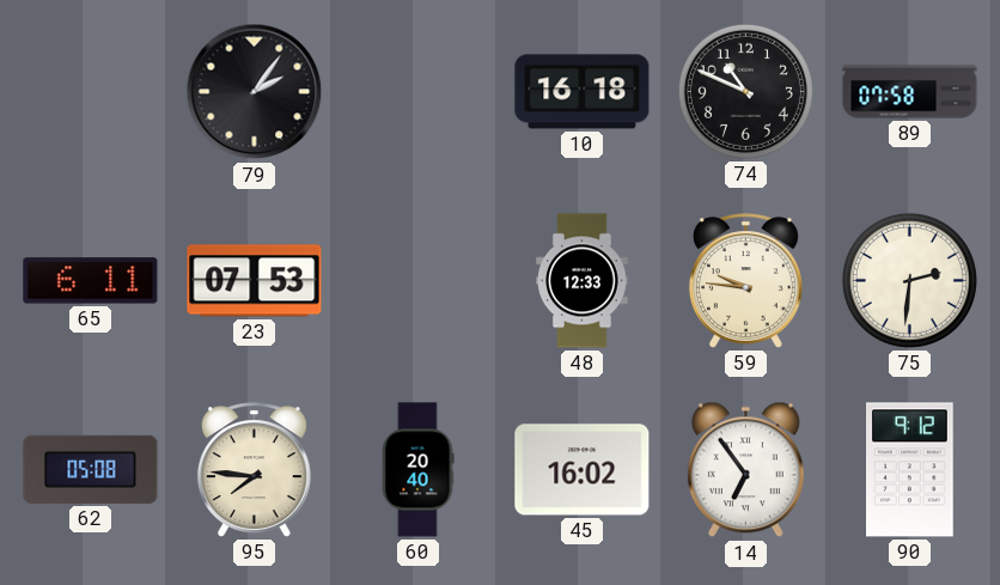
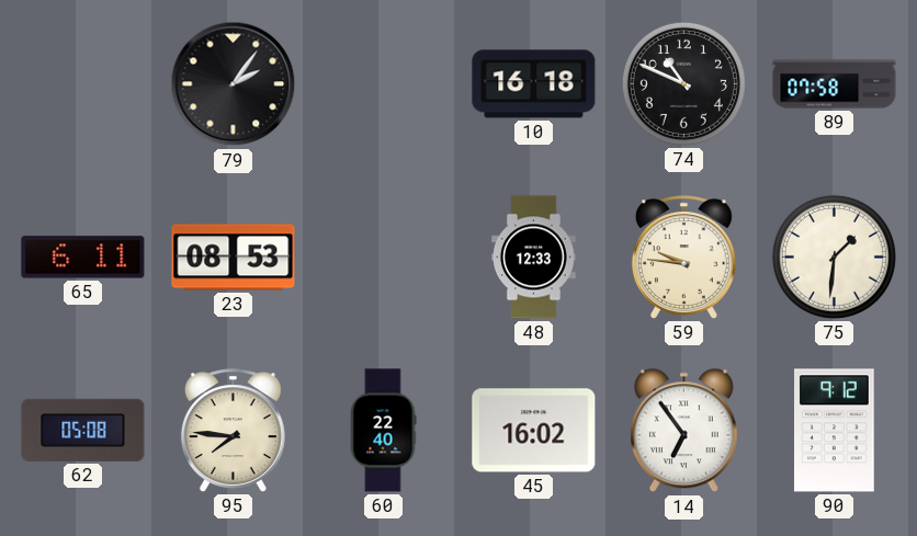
23: 07:53 -> 08:53
75: 2:31 -> 1:31
60: 20:40 -> 22:40
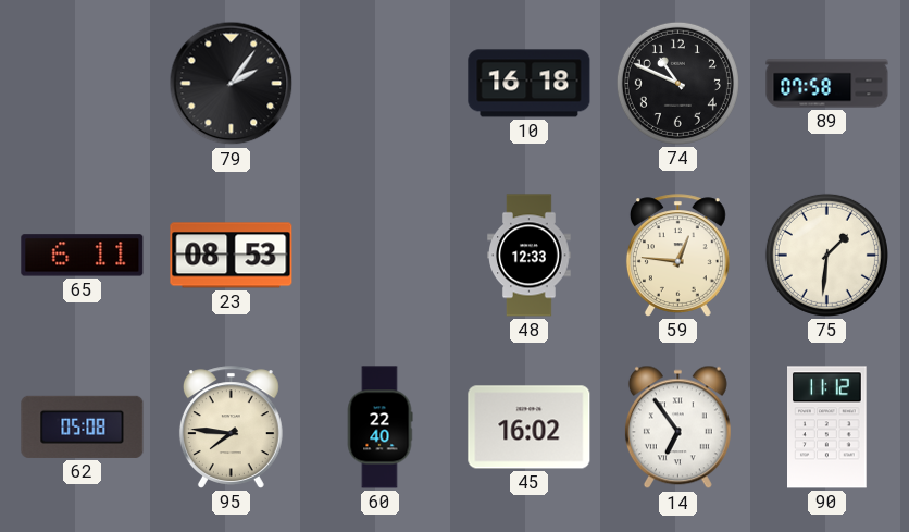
59: 9:46 -> 12:46
90: 9:12 -> 11:12
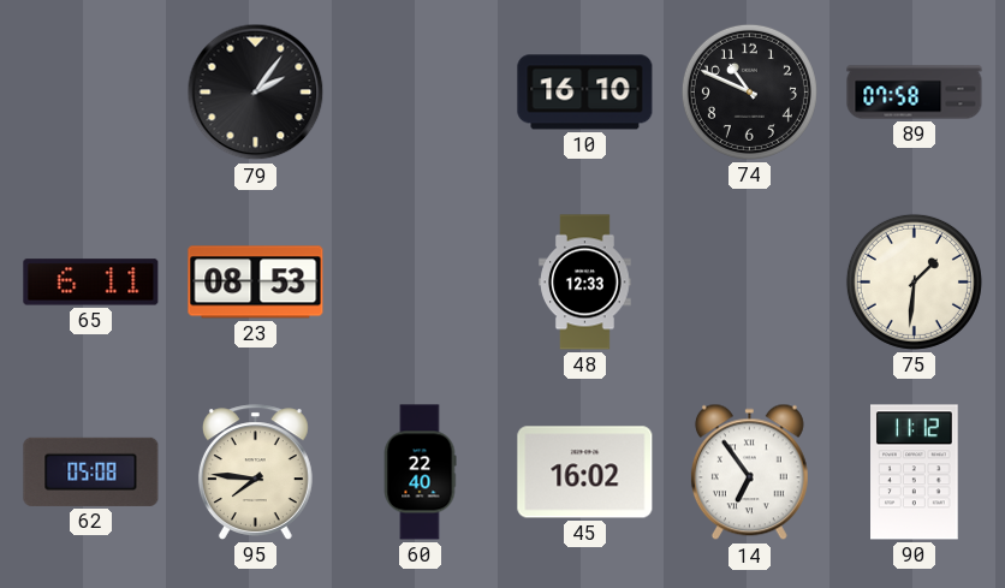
10: 16:18 -> 16:10
59: 12:46 -> none
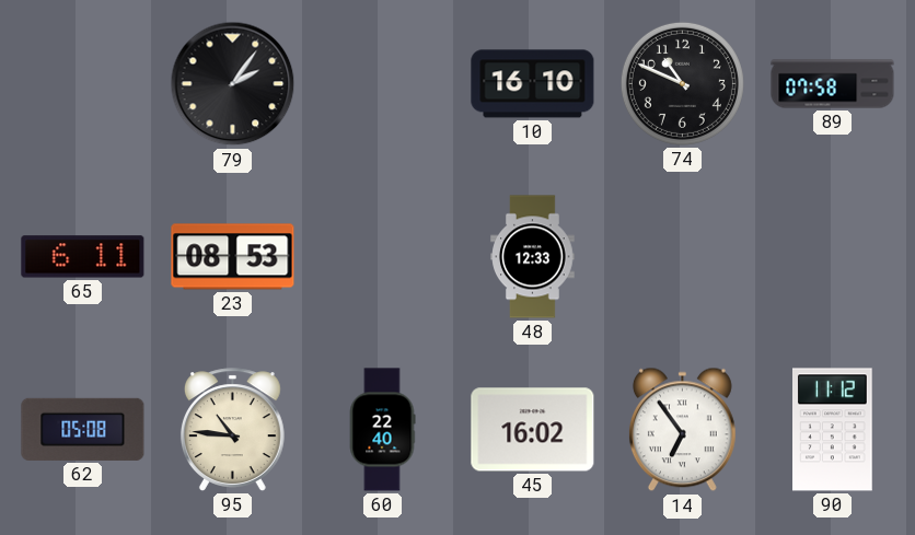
75: 1:31 -> none
95: 7:46 -> 10:46
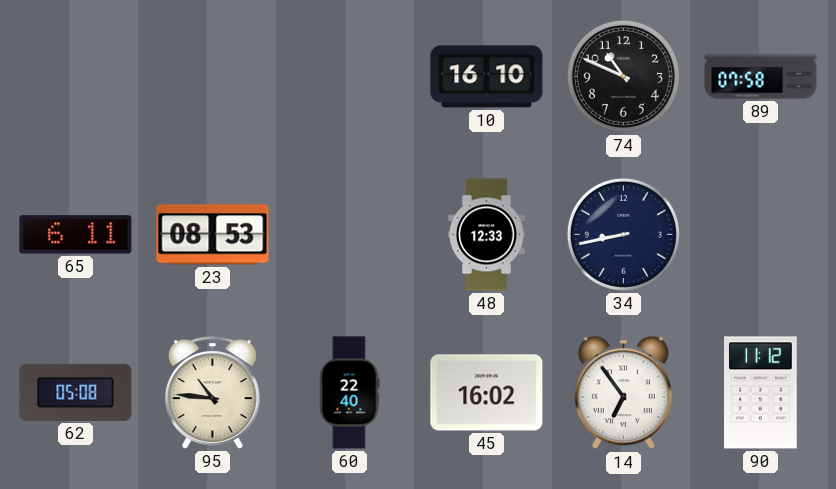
79: 2:06 -> none
34: none -> 8:43
